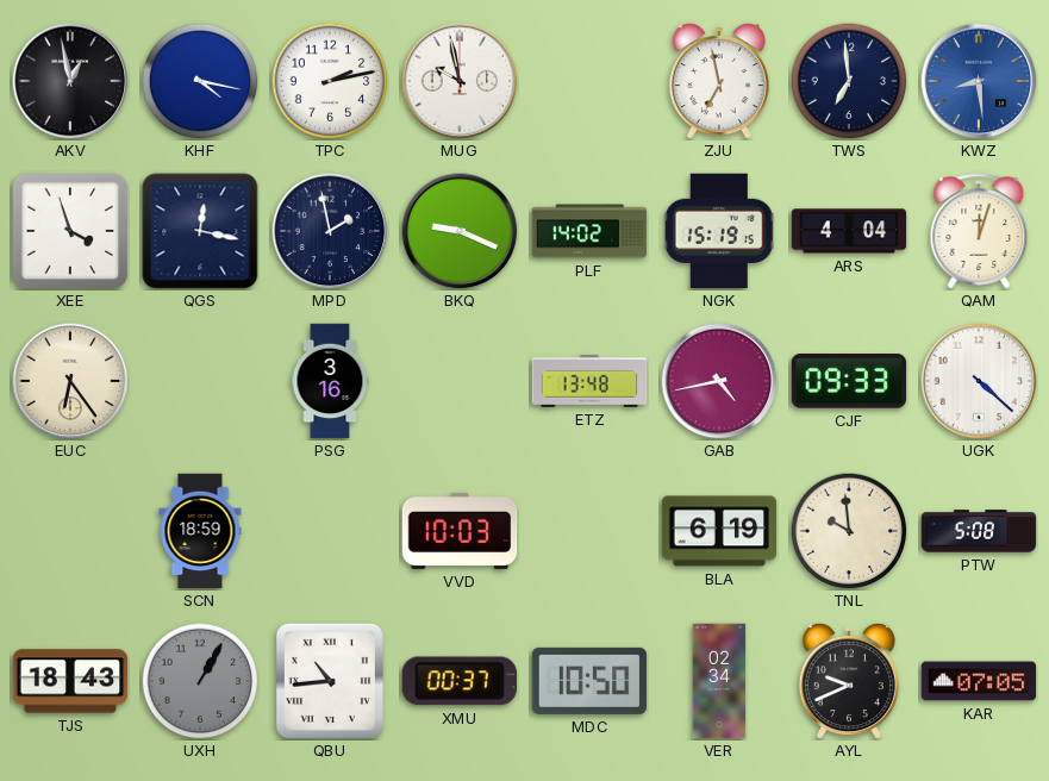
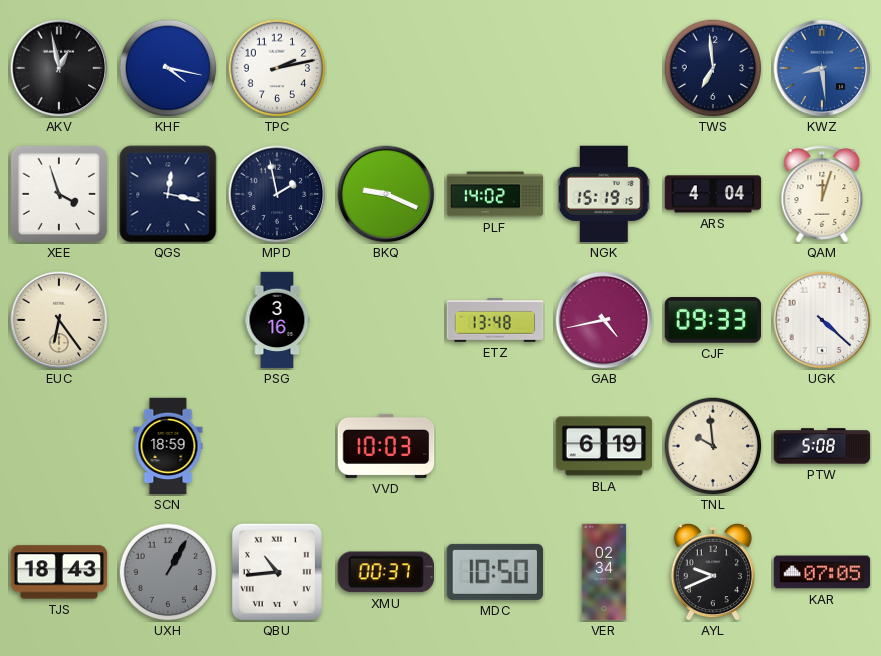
MUG: 9:58 -> none
ZJU: 6:58 -> none
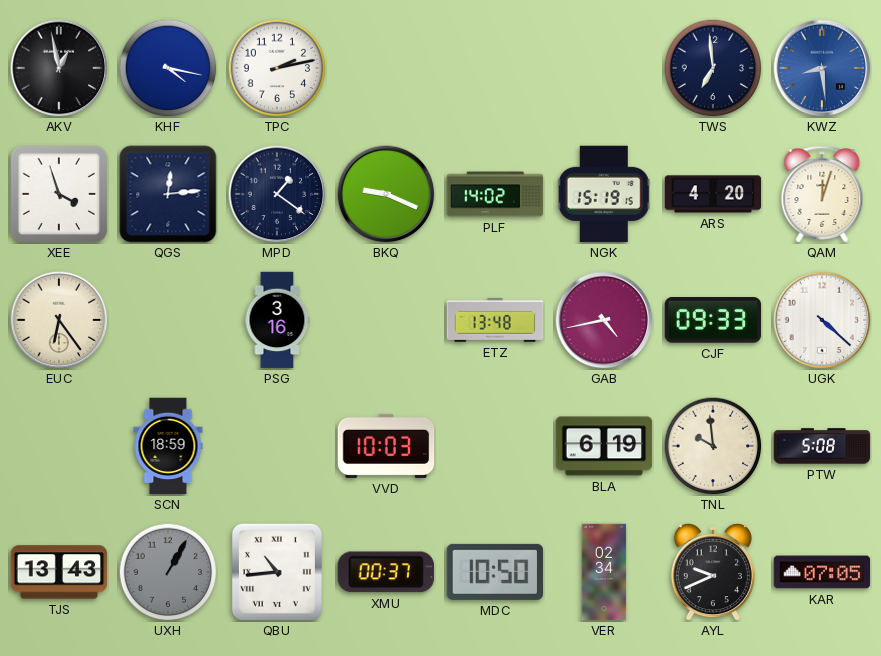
QGS: 12:17 -> 12:14
MPD: 1:58 -> 1:21
ARS: 4:04 -> 4:20
TJS: 18:43 -> 13:43
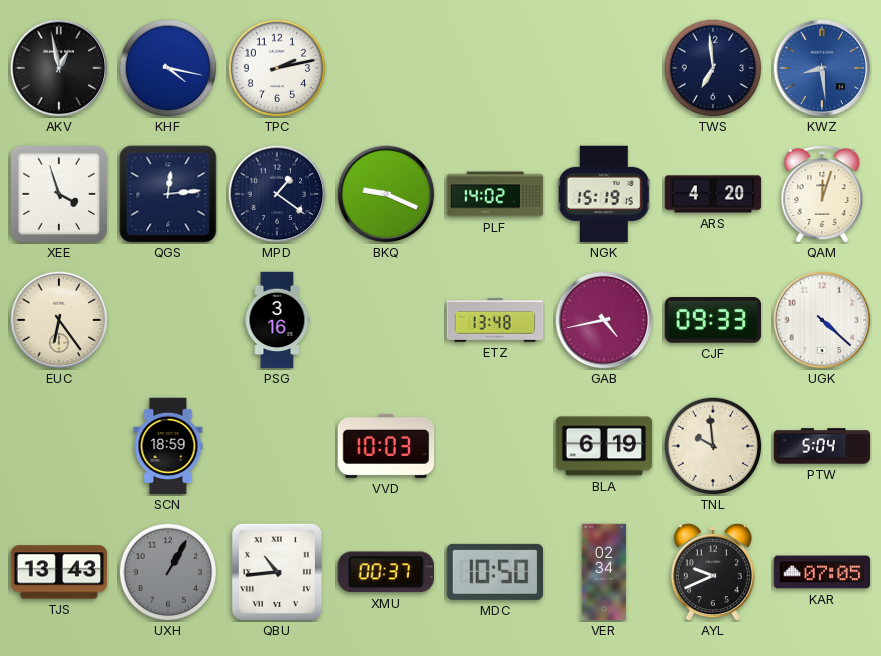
PTW: 5:08 -> 5:04
